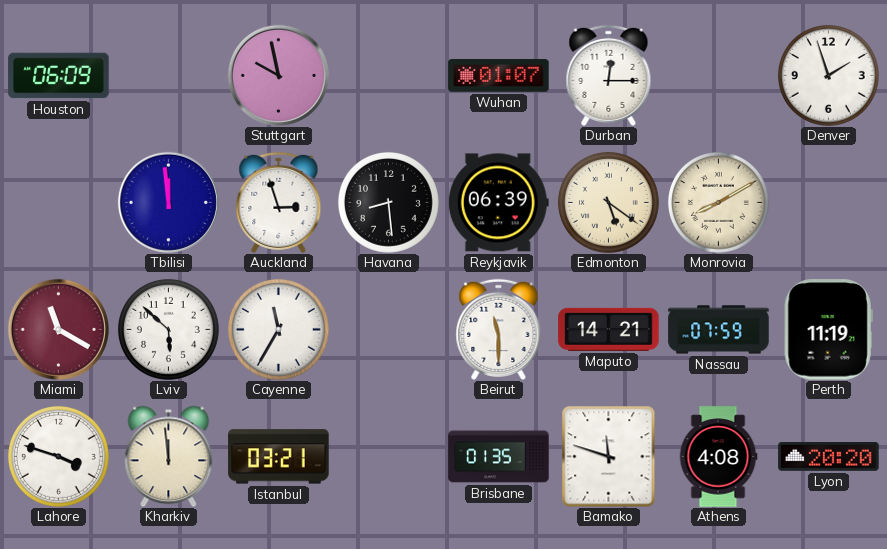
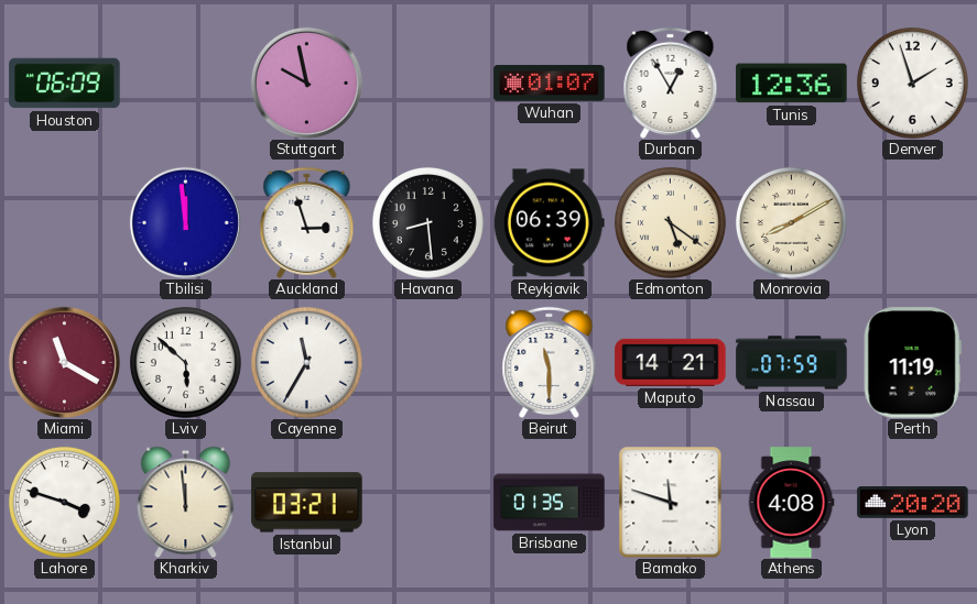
Durban: 12:15 -> 12:55
Tunis: none -> 12:36
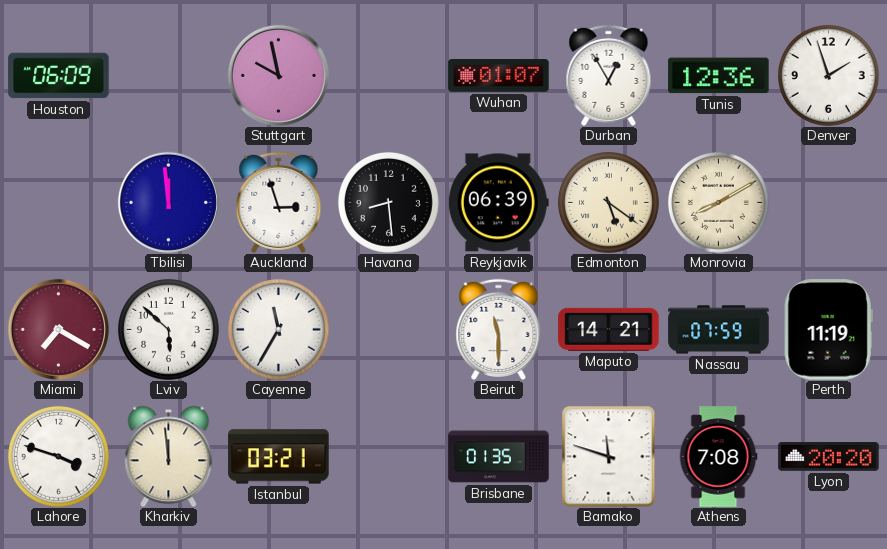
Miami: 11:20 -> 7:20
Athens: 4:08 -> 7:08
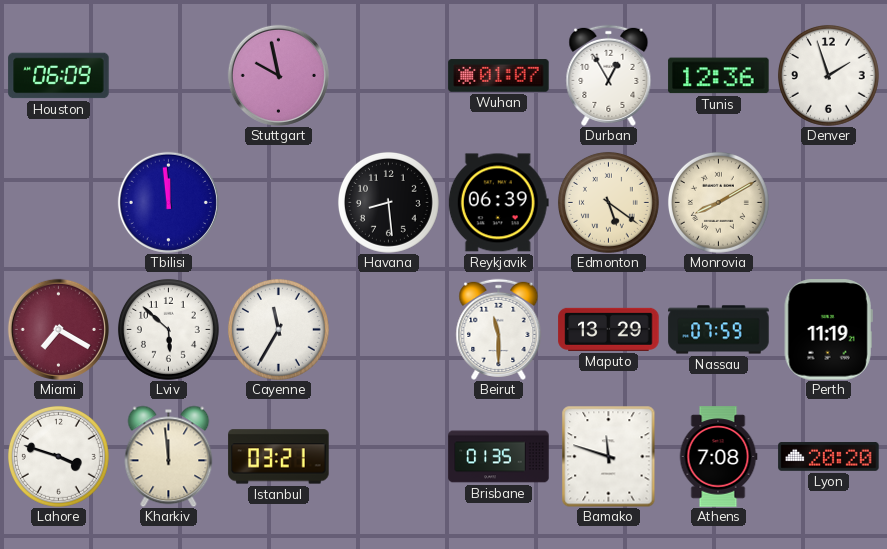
Auckland: 2:57 -> none
Maputo: 14:21 -> 13:29
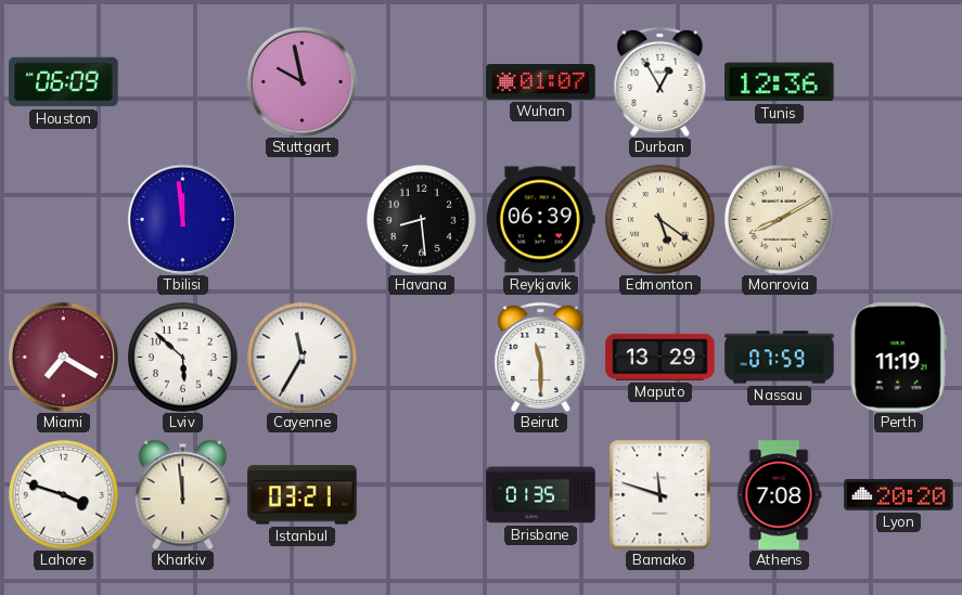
Denver: 1:57 -> none
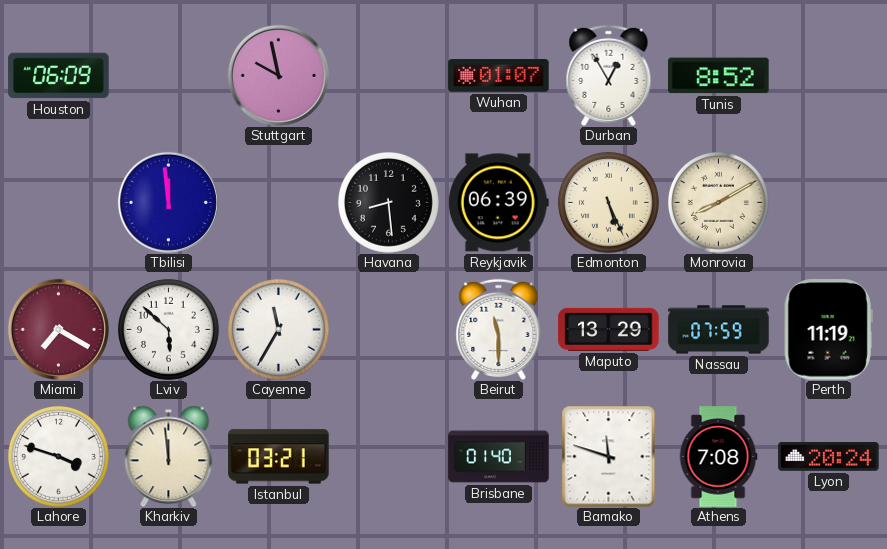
Tunis: 12:36 -> 8:52
Edmonton: 5:21 -> 5:26
Brisbane: 01:35 -> 01:40
Lyon: 20:20 -> 20:24
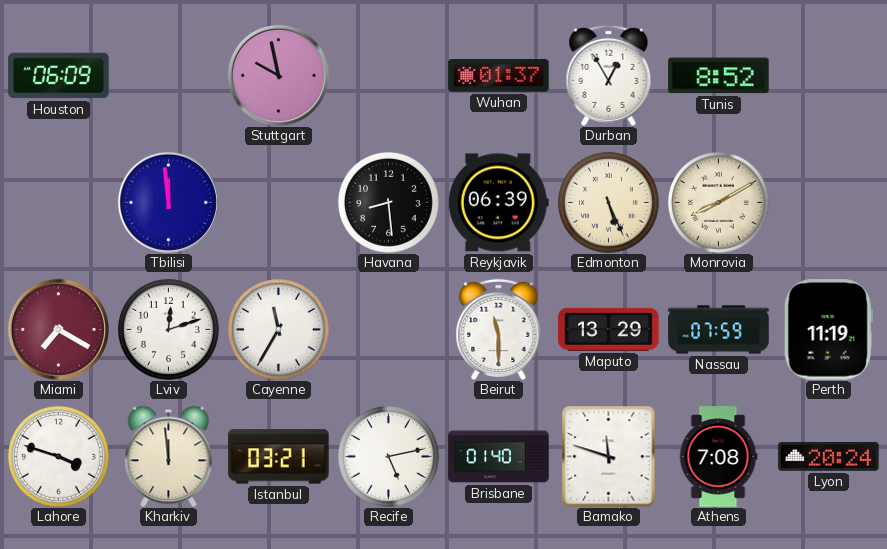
Wuhan: 01:07 -> 01:37
Lviv: 5:52 -> 12:12
Recife: none -> 5:13
